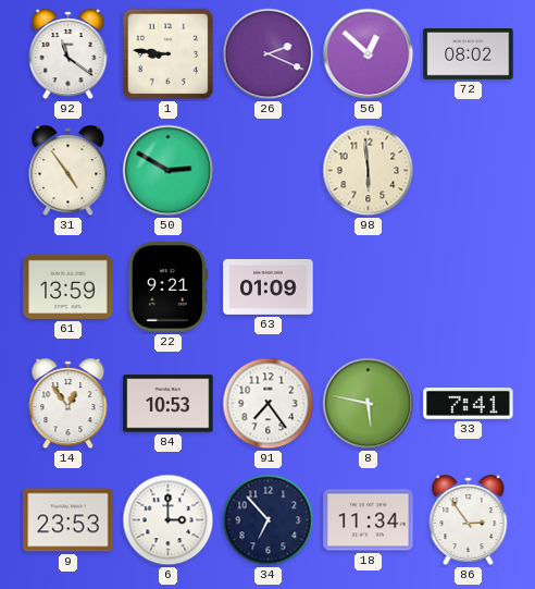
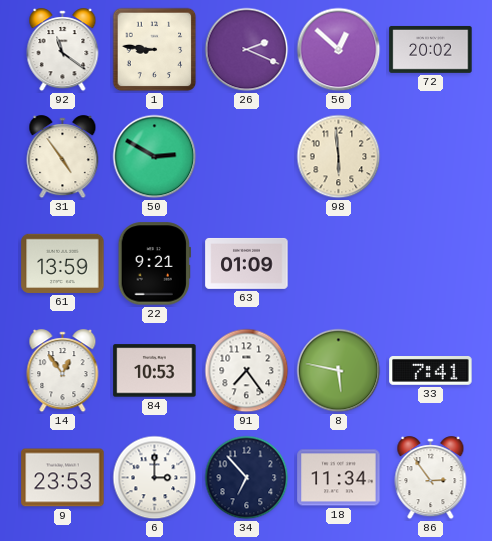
72: 08:02 -> 20:02
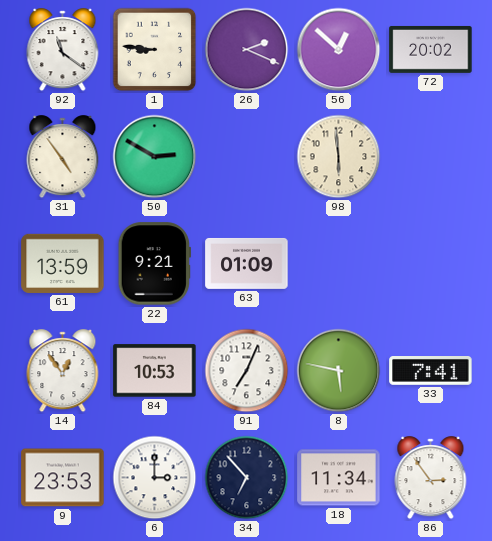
91: 7:24 -> 7:04
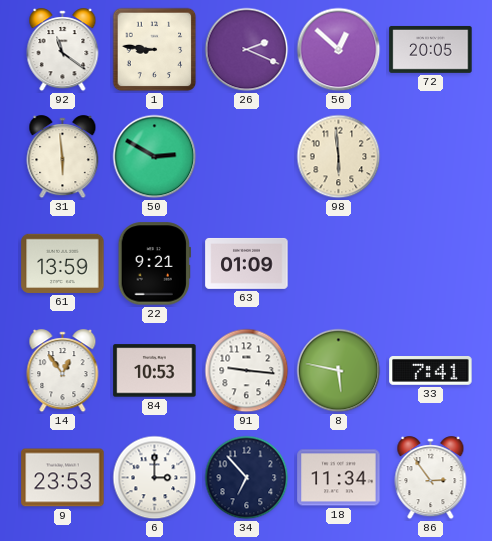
72: 20:02 -> 20:05
31: 4:54 -> 5:59
91: 7:04 -> 9:16
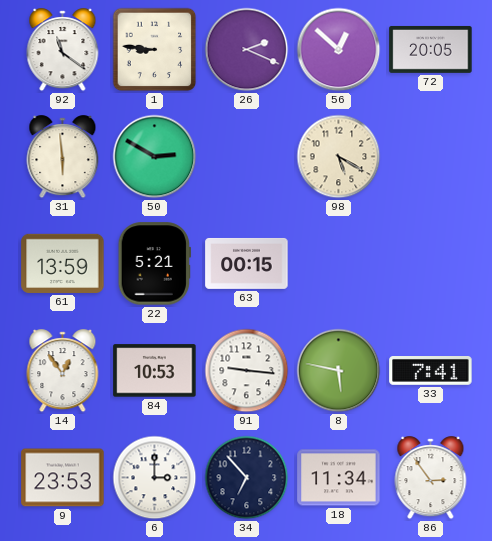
98: 5:59 -> 5:20
22: 9:21 -> 5:21
63: 01:09 -> 00:15
